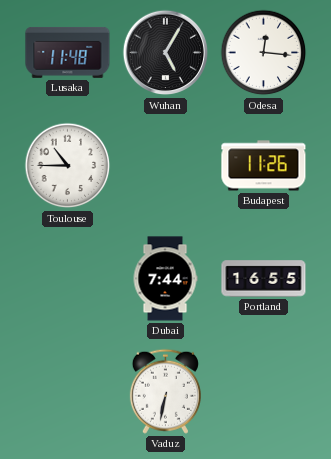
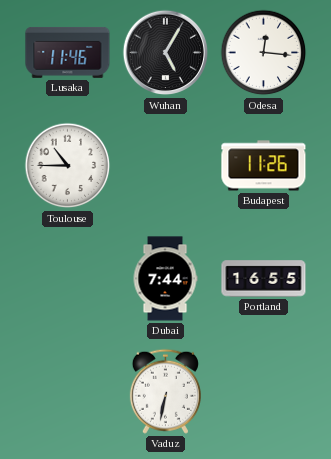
Lusaka: 11:48 -> 11:46
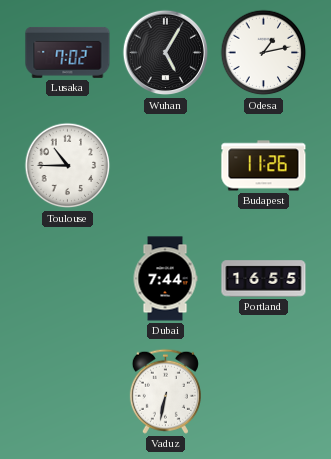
Lusaka: 11:46 -> 7:02
Odesa: 12:16 -> 1:13
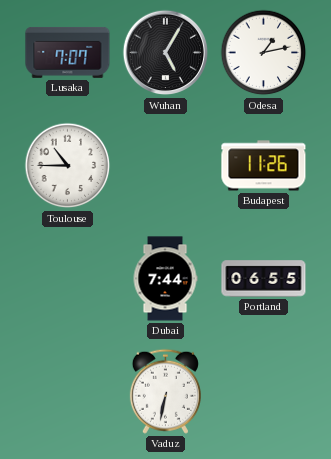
Lusaka: 7:02 -> 7:07
Portland: 16:55 -> 06:55
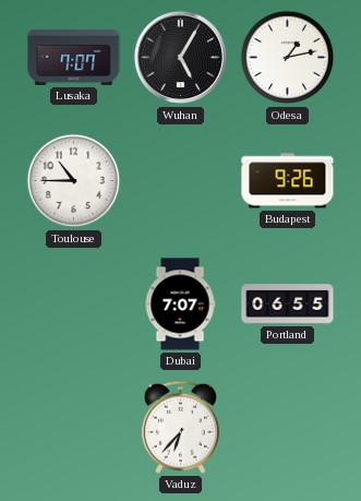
Budapest: 11:26 -> 9:26
Dubai: 7:44 -> 7:07
Vaduz: 6:32 -> 6:37
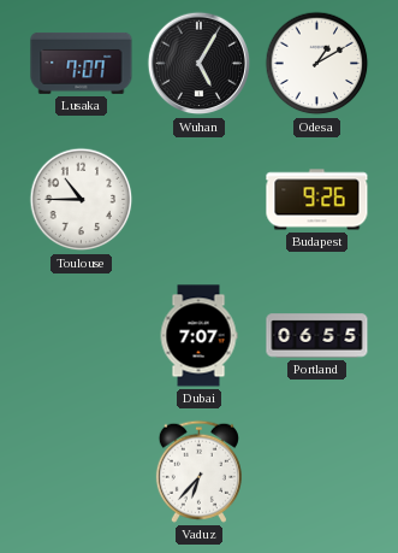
Odesa: 1:13 -> 1:10
